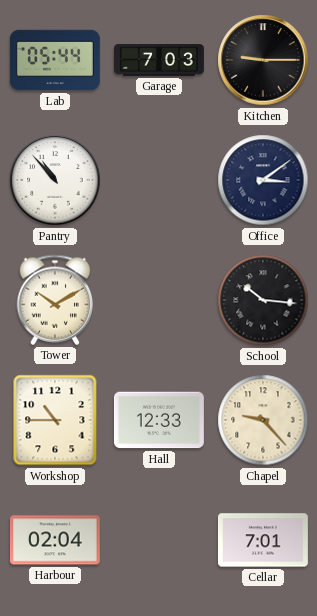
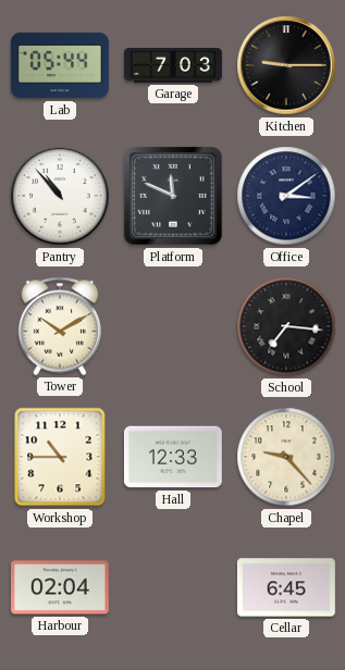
Platform: none -> 11:49
School: 10:16 -> 7:16
Cellar: 7:01 -> 6:45
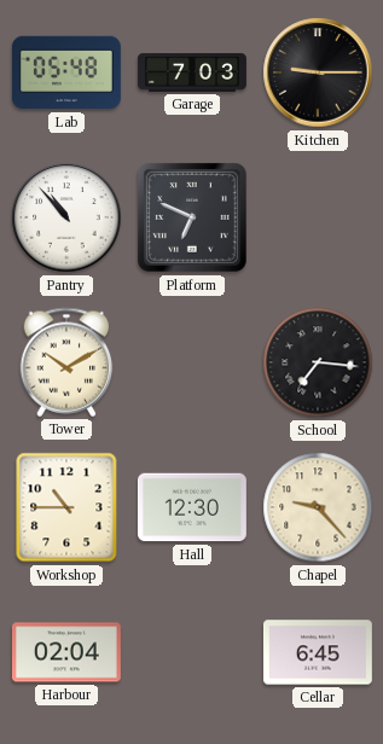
Lab: 05:44 -> 05:48
Platform: 11:49 -> 6:49
Office: 3:09 -> none
Hall: 12:33 -> 12:30
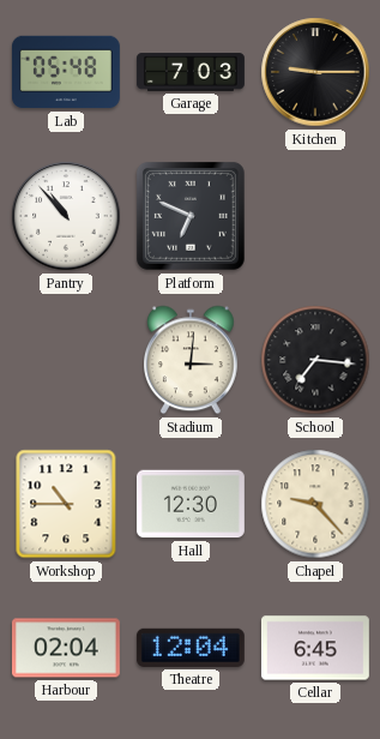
Tower: 10:10 -> none
Stadium: none -> 3:01
Theatre: none -> 12:04
